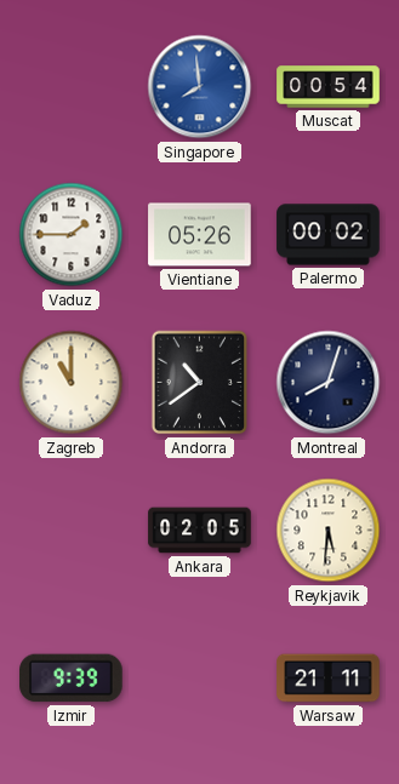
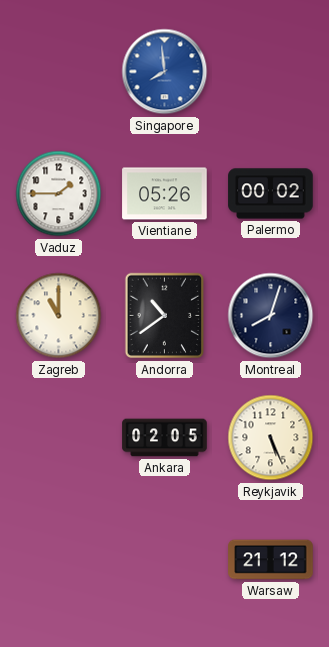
Muscat: 00:54 -> none
Reykjavik: 5:31 -> 5:26
Izmir: 9:39 -> none
Warsaw: 21:11 -> 21:12
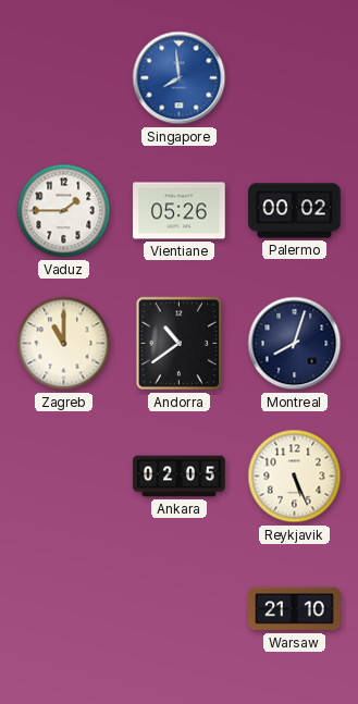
Warsaw: 21:12 -> 21:10
